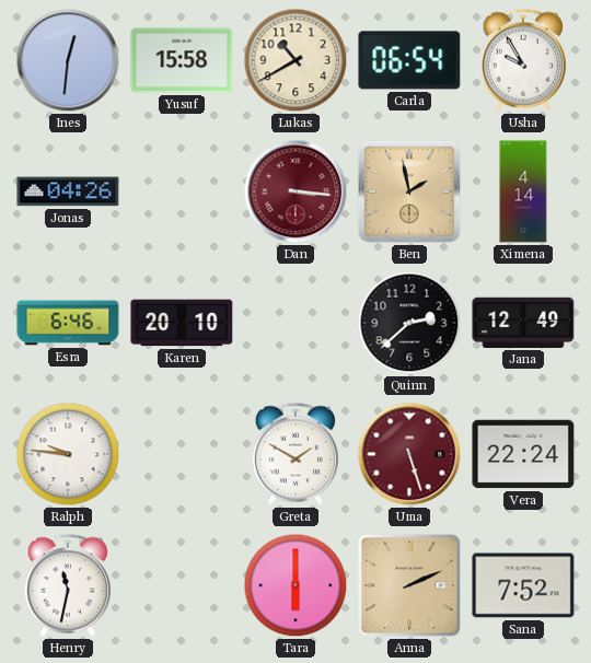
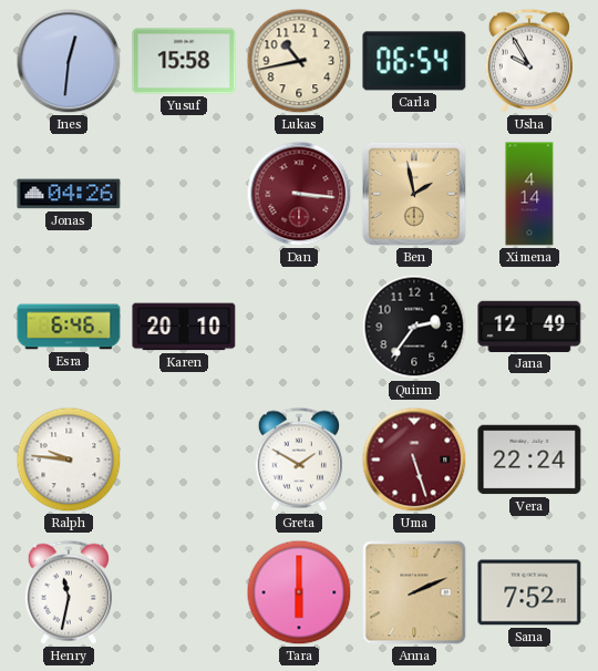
Lukas: 10:40 -> 10:43
Quinn: 2:38 -> 2:36
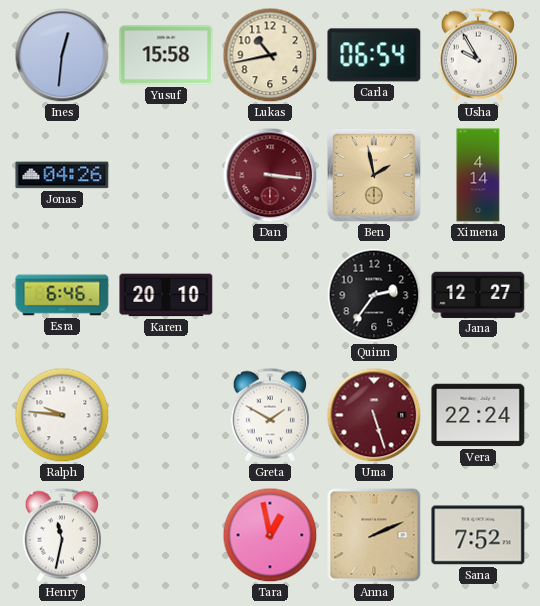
Jana: 12:49 -> 12:27
Tara: 6:00 -> 12:58
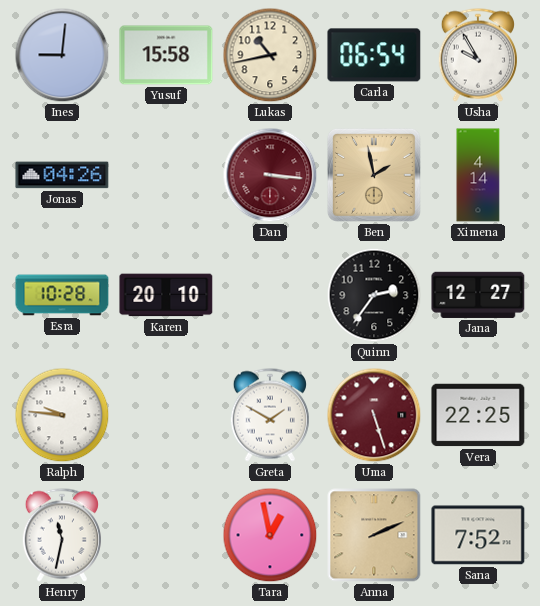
Ines: 12:31 -> 9:01
Esra: 6:46 -> 10:28
Vera: 22:24 -> 22:25
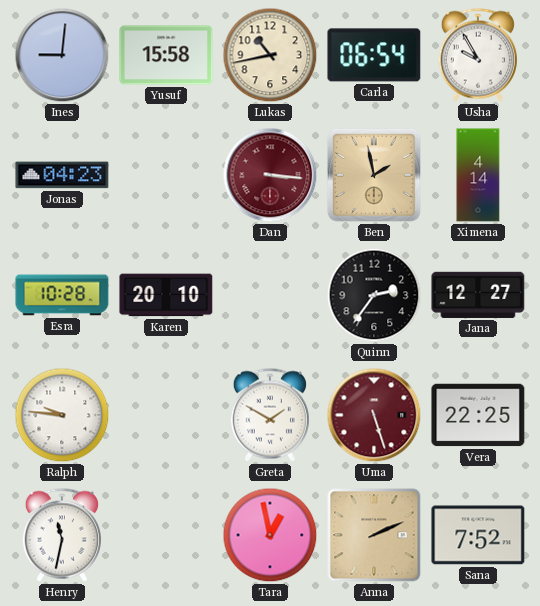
Jonas: 04:26 -> 04:23
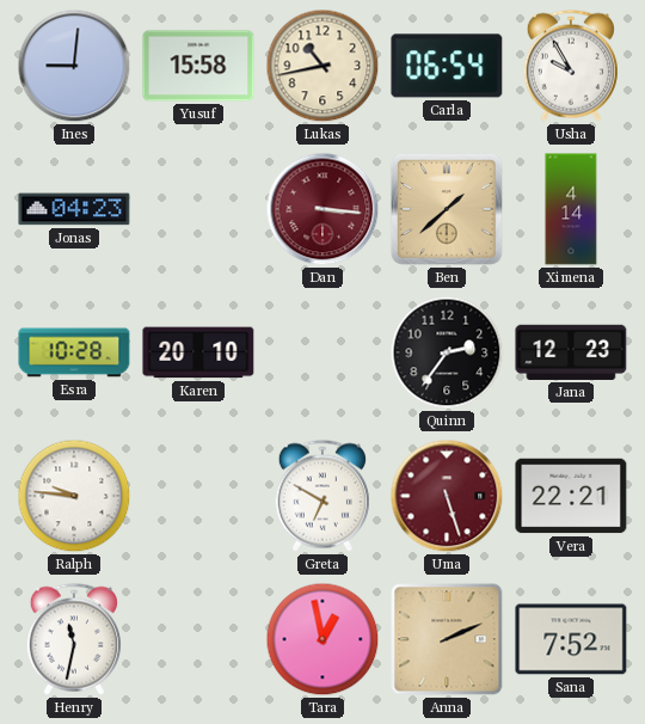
Ben: 1:58 -> 1:38
Jana: 12:27 -> 12:23
Greta: 1:50 -> 6:50
Vera: 22:25 -> 22:21
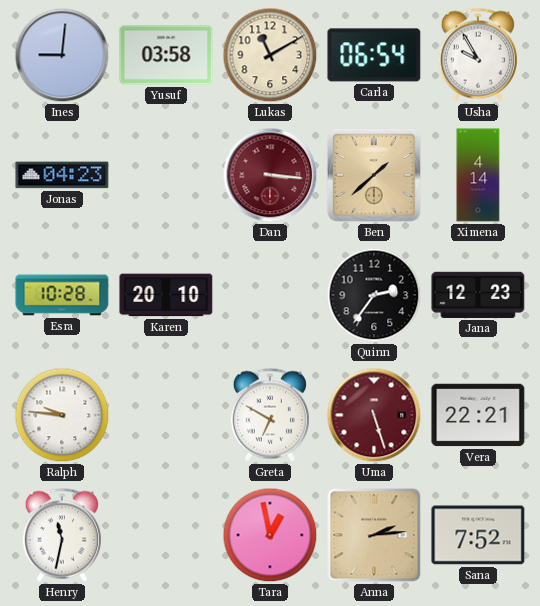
Yusuf: 15:58 -> 03:58
Lukas: 10:43 -> 11:10
Anna: 2:11 -> 2:14
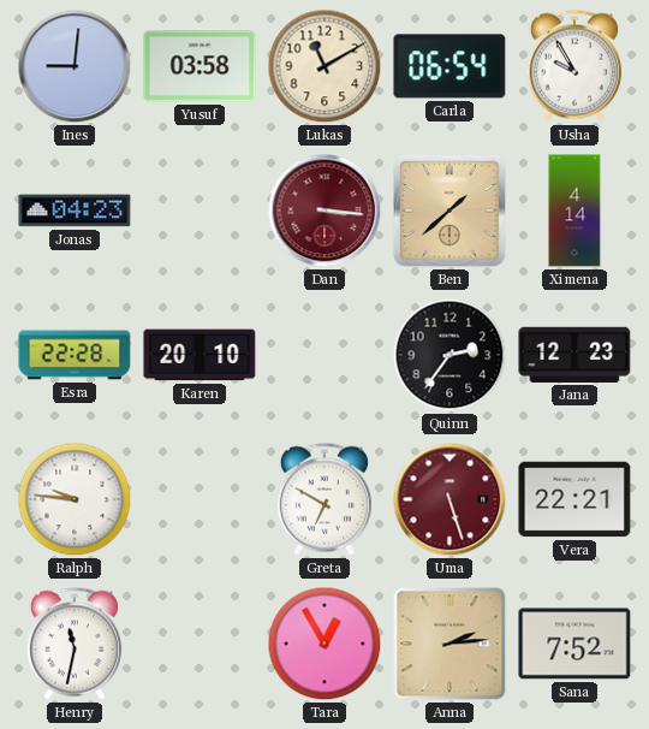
Esra: 10:28 -> 22:28
Tara: 12:58 -> 12:55
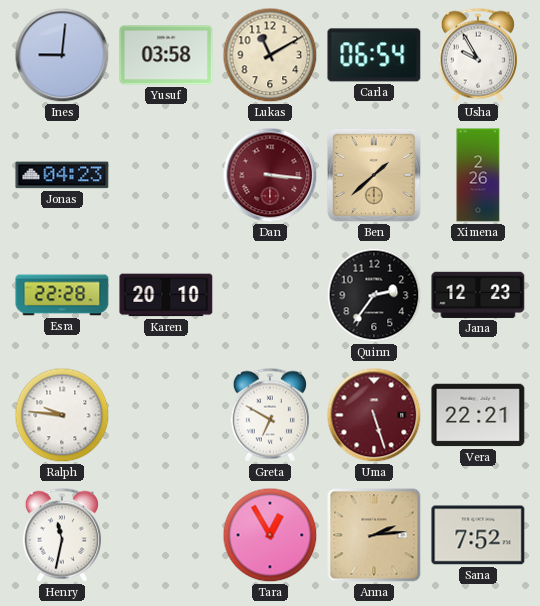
Ximena: 4:14 -> 2:26
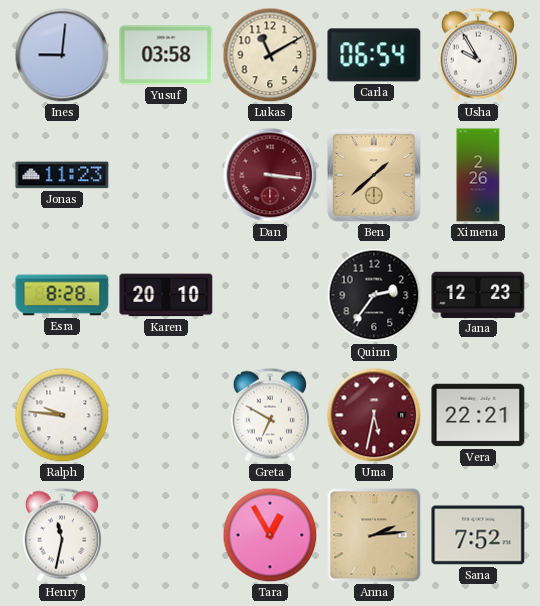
Jonas: 04:23 -> 11:23
Esra: 22:28 -> 8:28
Uma: 5:27 -> 5:32
